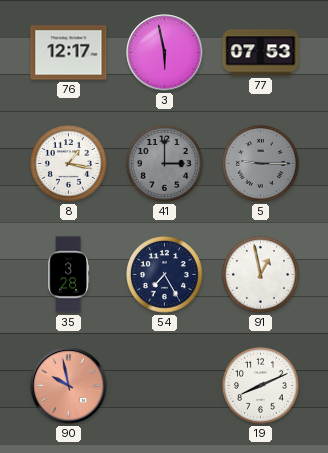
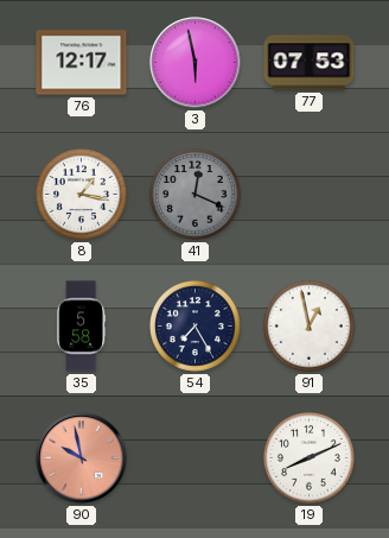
41: 3:00 -> 12:19
5: 9:15 -> none
35: 3:28 -> 5:58
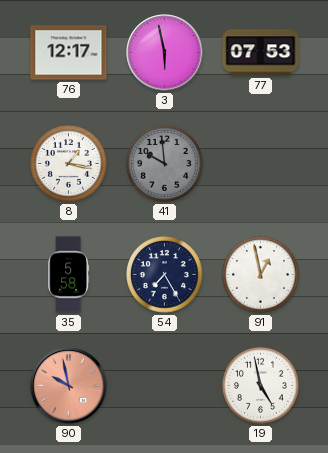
41: 12:19 -> 9:59
19: 8:11 -> 4:58
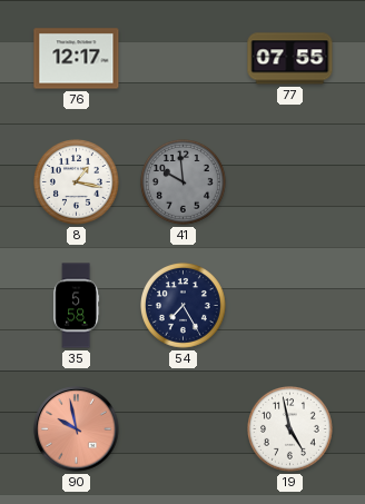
3: 5:58 -> none
77: 07:53 -> 07:55
91: 12:58 -> none
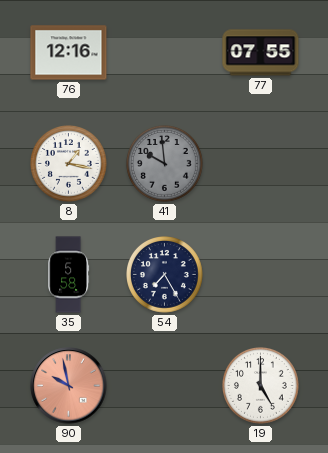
76: 12:17 -> 12:16
19: 4:58 -> 5:00
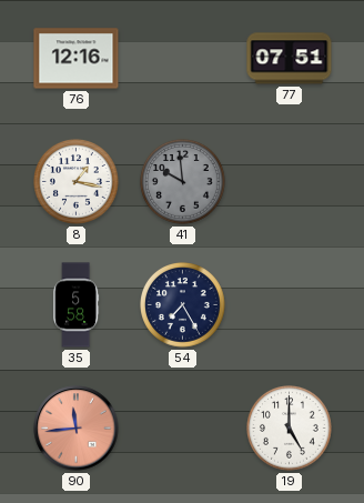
77: 07:55 -> 07:51
90: 9:58 -> 11:44
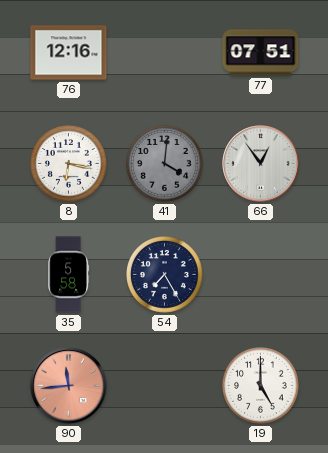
8: 1:17 -> 6:17
41: 9:59 -> 4:01
66: none -> 12:54
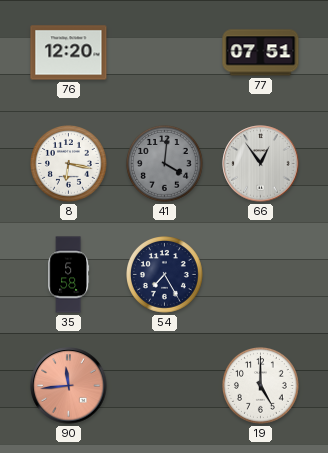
76: 12:16 -> 12:20
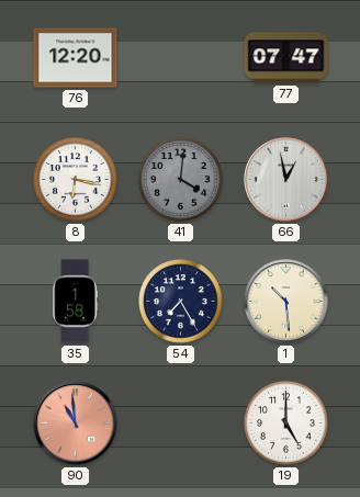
77: 07:51 -> 07:47
66: 12:54 -> 12:58
35: 5:58 -> 1:58
1: none -> 10:29
90: 11:44 -> 10:59
